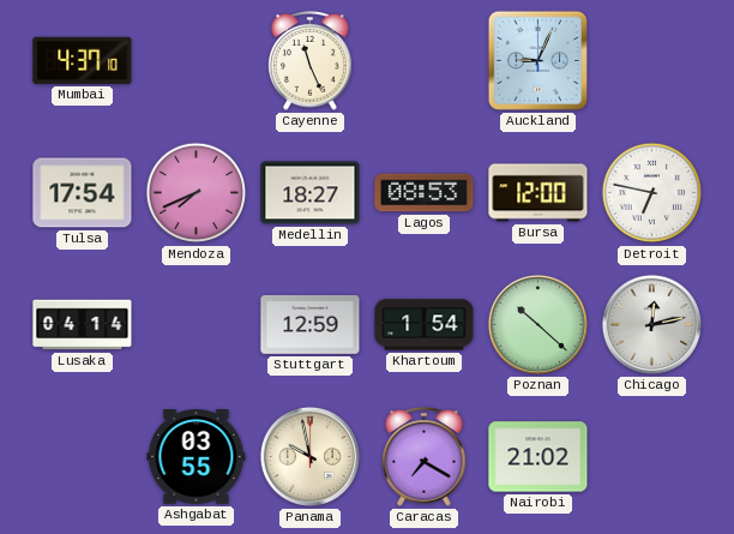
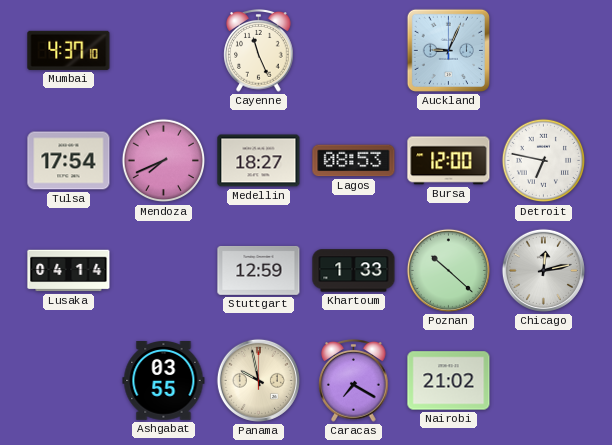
Khartoum: 1:54 -> 1:33
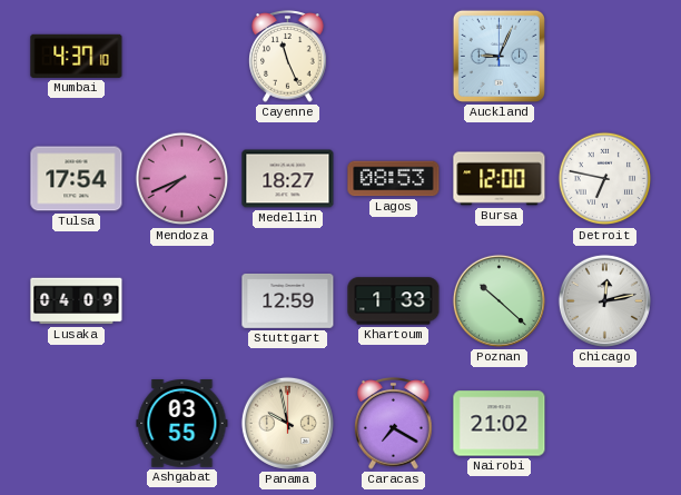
Lusaka: 04:14 -> 04:09
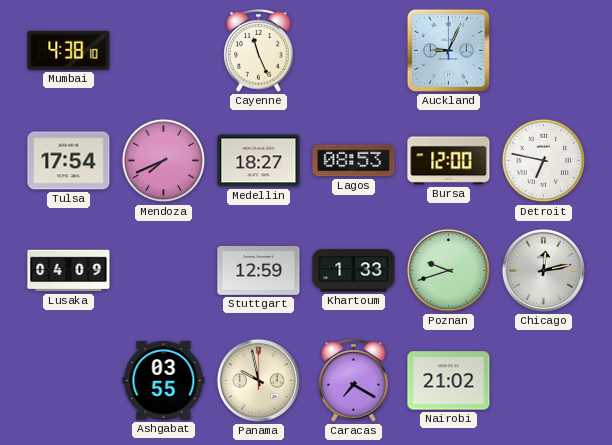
Mumbai: 4:37 -> 4:38
Poznan: 10:22 -> 9:42
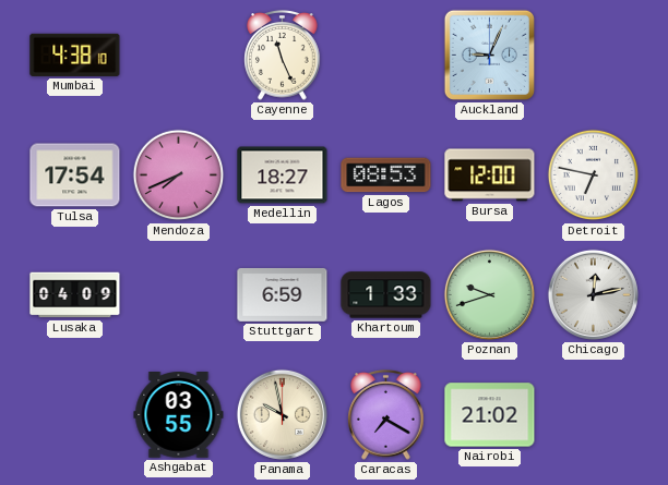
Stuttgart: 12:59 -> 6:59
